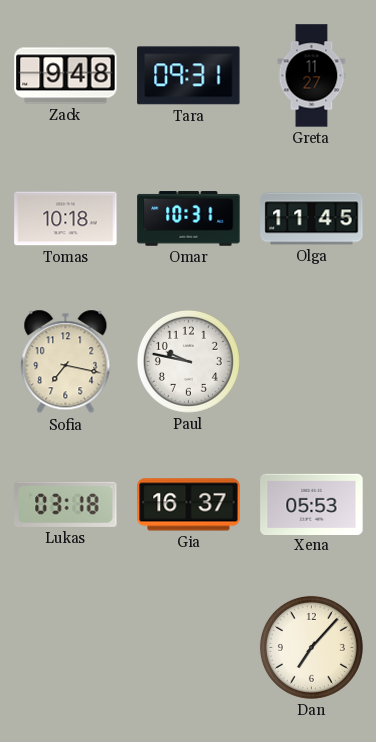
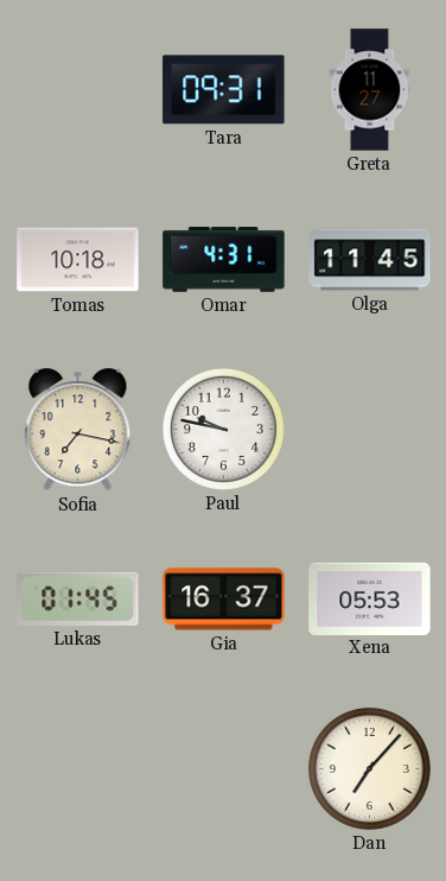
Zack: 9:48 -> none
Omar: 10:31 -> 4:31
Lukas: 03:18 -> 01:45
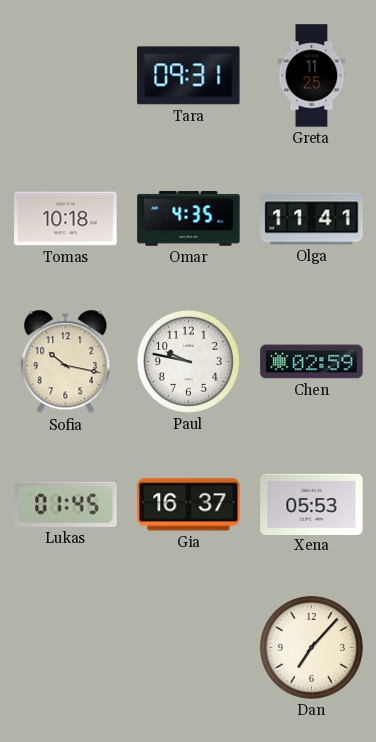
Greta: 11:27 -> 11:25
Omar: 4:31 -> 4:35
Olga: 11:45 -> 11:41
Sofia: 7:17 -> 10:17
Chen: none -> 02:59
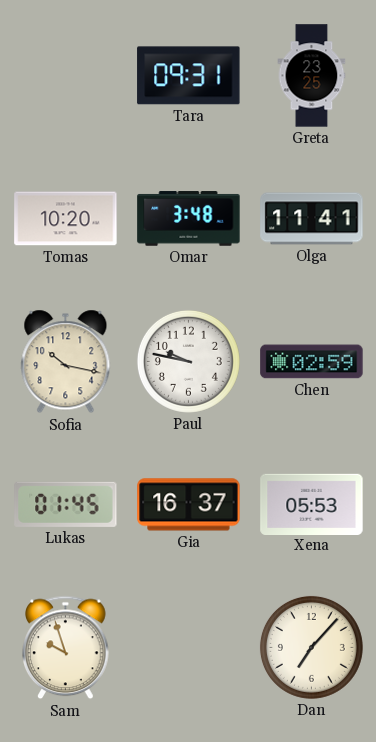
Greta: 11:25 -> 23:25
Tomas: 10:18 -> 10:20
Omar: 4:35 -> 3:48
Sam: none -> 9:57
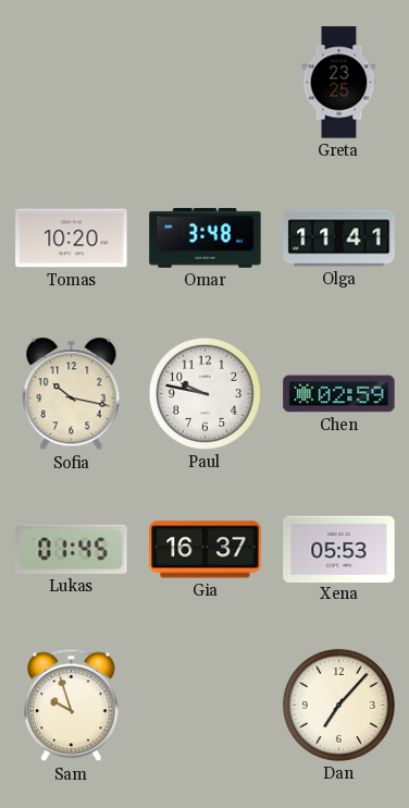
Tara: 09:31 -> none
